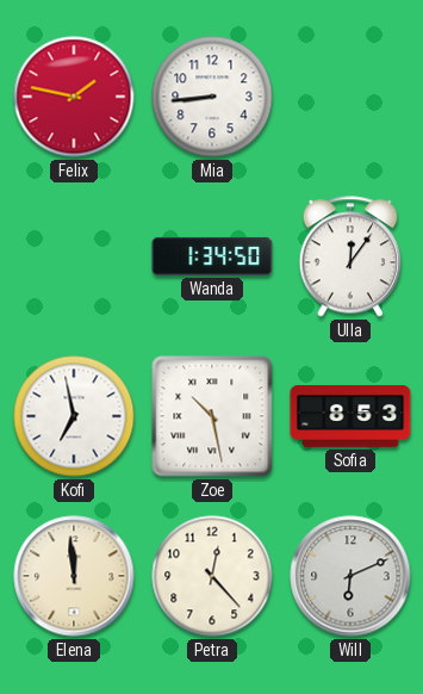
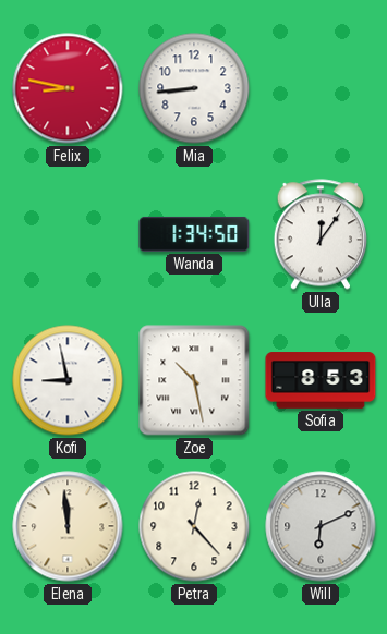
Felix: 1:47 -> 8:47
Kofi: 6:58 -> 8:58
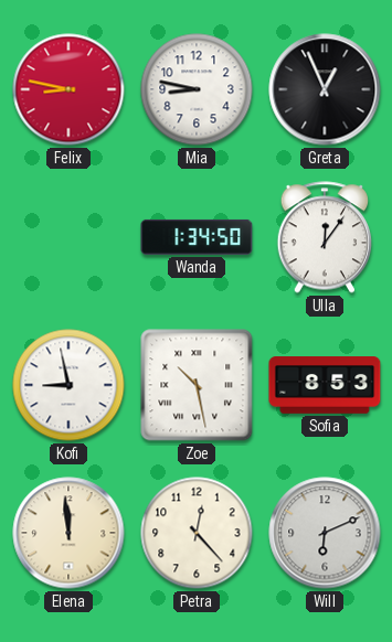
Mia: 8:44 -> 8:47
Greta: none -> 12:56
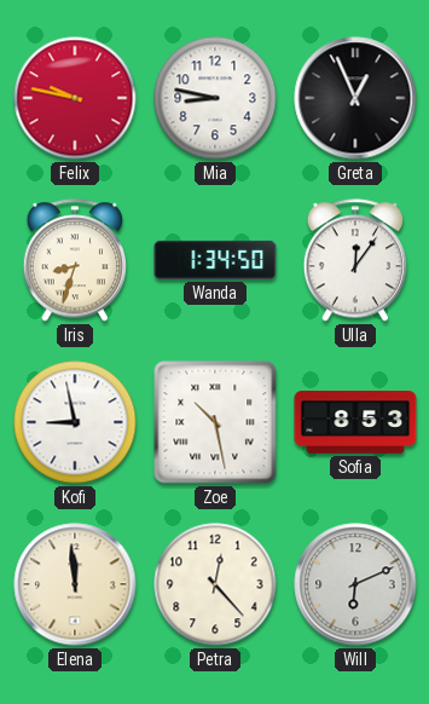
Felix: 8:47 -> 9:47
Iris: none -> 8:33
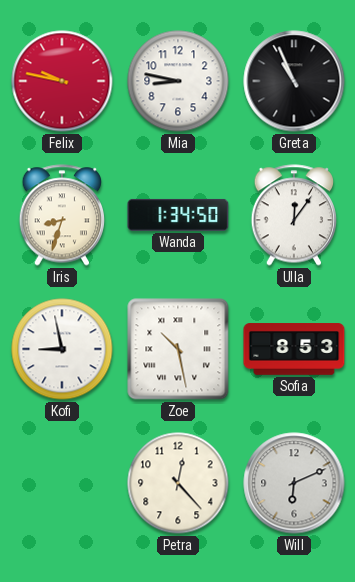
Greta: 12:56 -> 10:56
Elena: 11:59 -> none
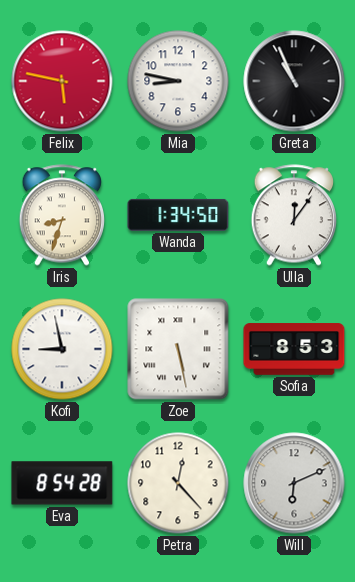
Felix: 9:47 -> 5:47
Zoe: 10:28 -> 5:28
Eva: none -> 8:54
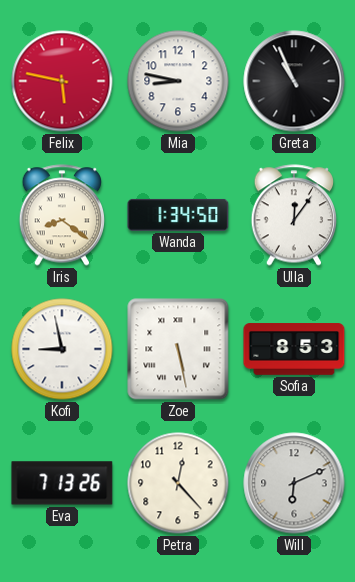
Iris: 8:33 -> 8:21
Eva: 8:54 -> 7:13
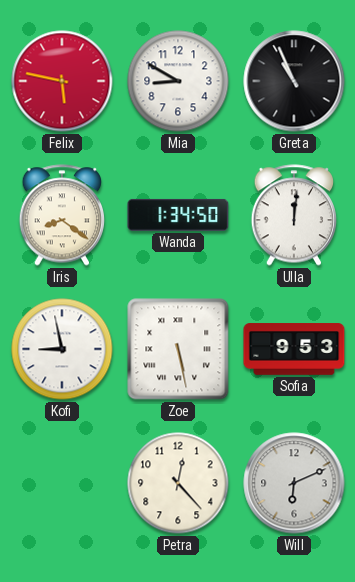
Mia: 8:47 -> 8:50
Ulla: 12:06 -> 12:01
Sofia: 8:53 -> 9:53
Eva: 7:13 -> none
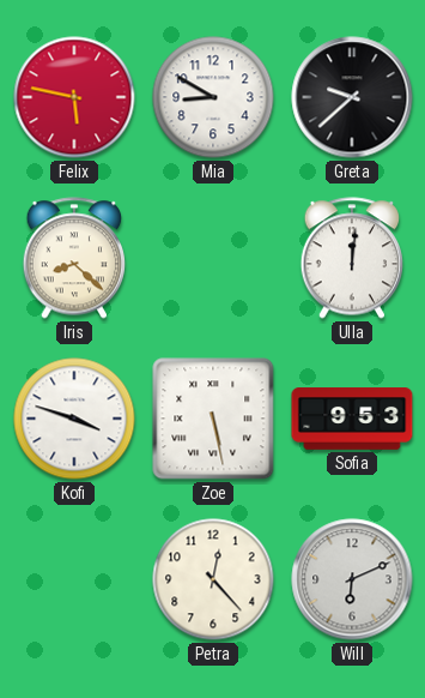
Greta: 10:56 -> 9:38
Iris: 8:21 -> 8:22
Wanda: 1:34 -> none
Kofi: 8:58 -> 3:48
